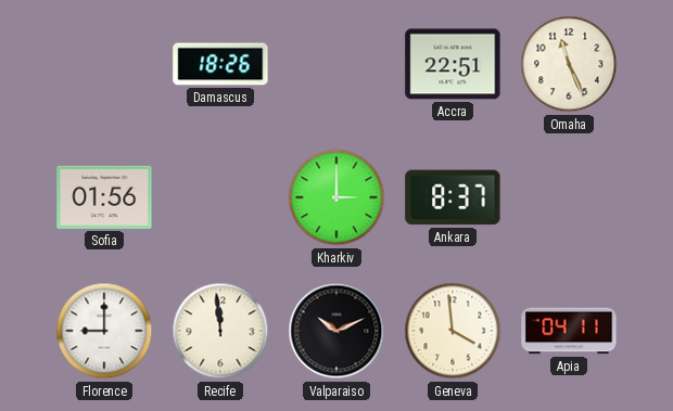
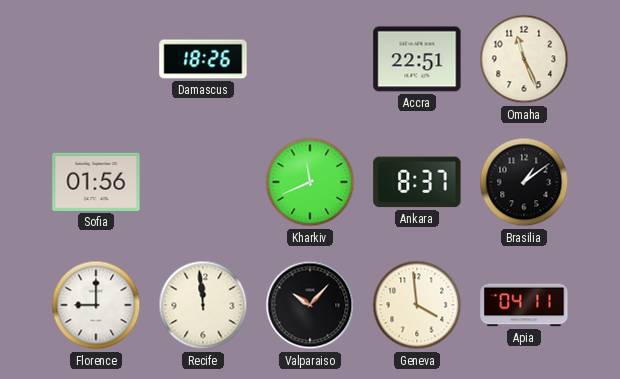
Kharkiv: 3:00 -> 11:41
Brasilia: none -> 1:09
Valparaiso: 10:11 -> 10:07
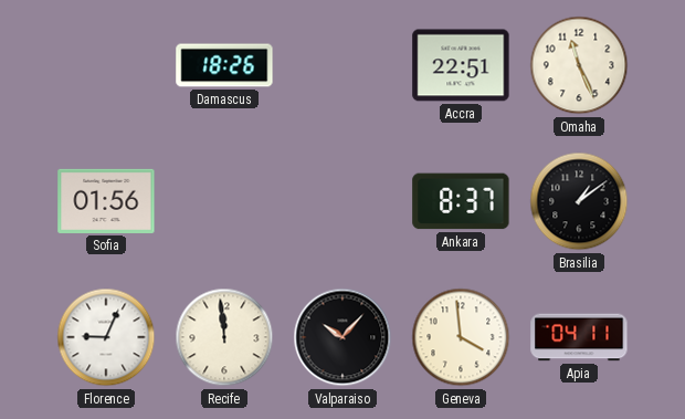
Kharkiv: 11:41 -> none
Florence: 9:00 -> 9:04
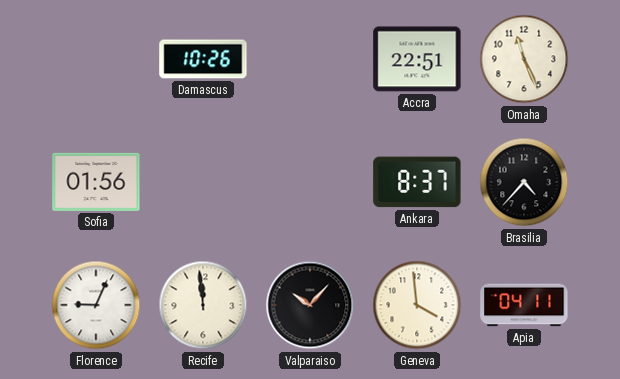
Damascus: 18:26 -> 10:26
Brasilia: 1:09 -> 4:37
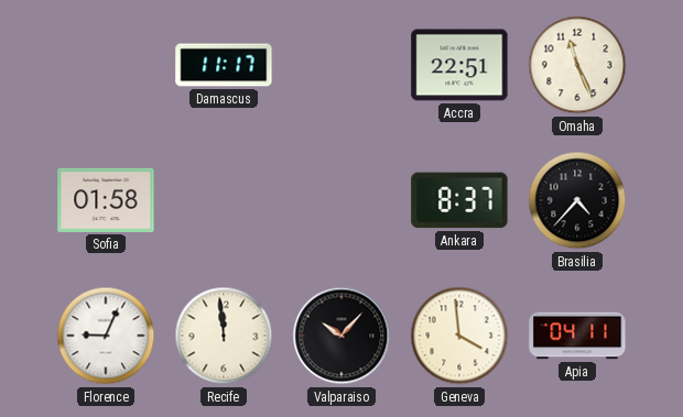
Damascus: 10:26 -> 11:17
Sofia: 01:56 -> 01:58
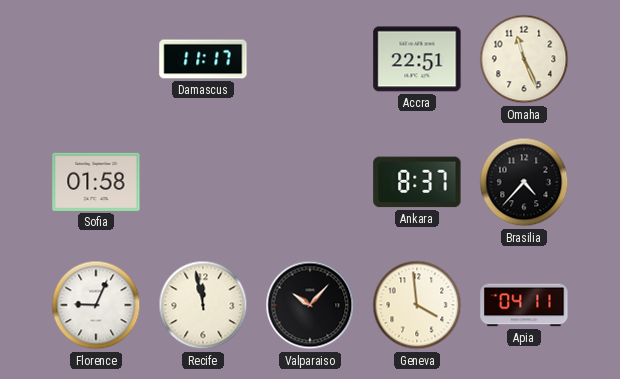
Recife: 11:59 -> 11:58
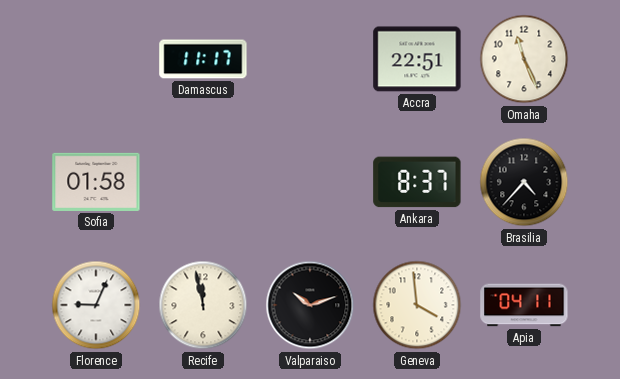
Valparaiso: 10:07 -> 10:12
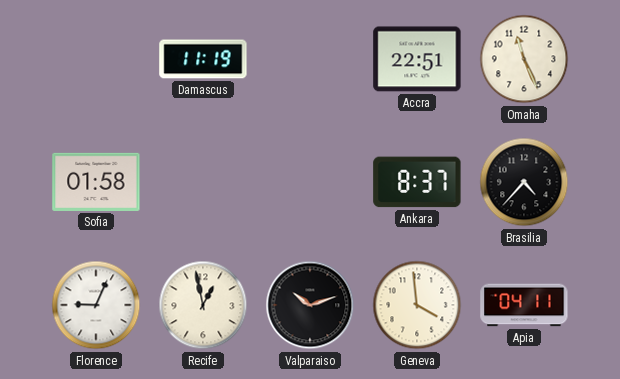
Damascus: 11:17 -> 11:19
Recife: 11:58 -> 12:58
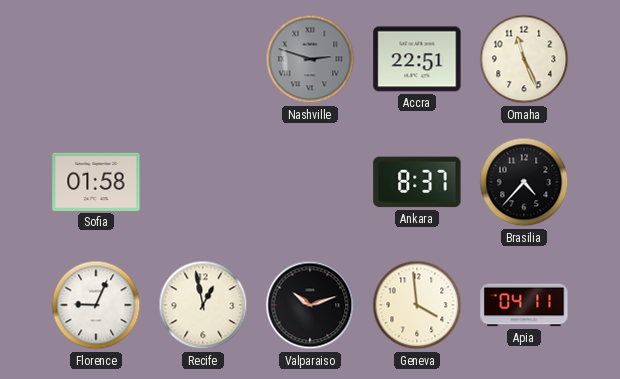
Damascus: 11:19 -> none
Nashville: none -> 2:48
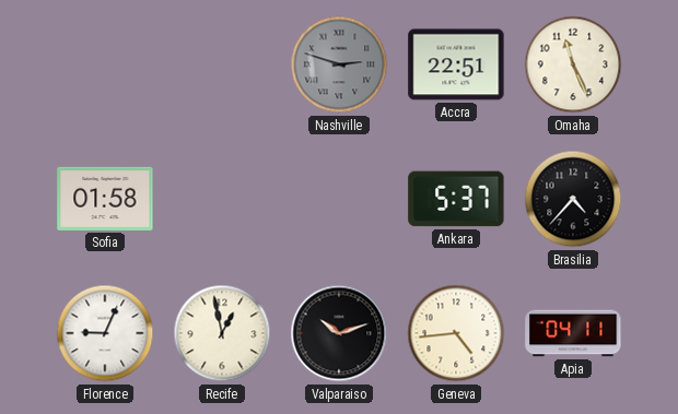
Ankara: 8:37 -> 5:37
Geneva: 3:59 -> 4:44
